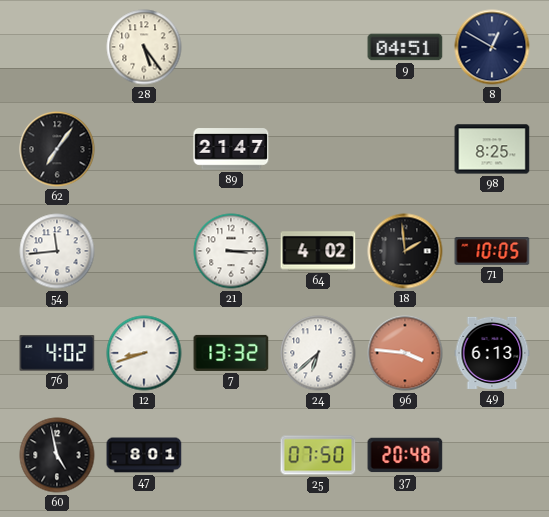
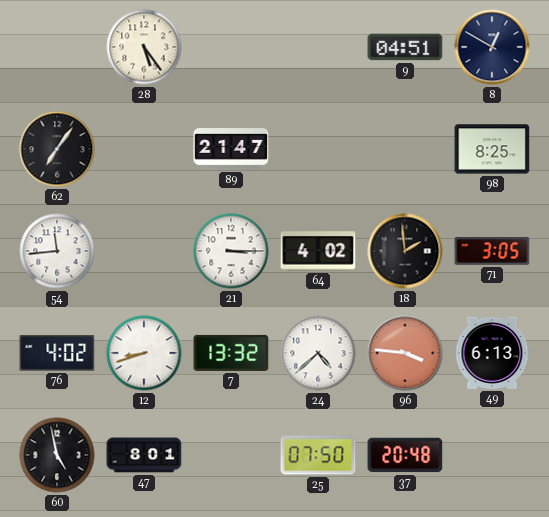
71: 10:05 -> 3:05
24: 6:38 -> 4:38
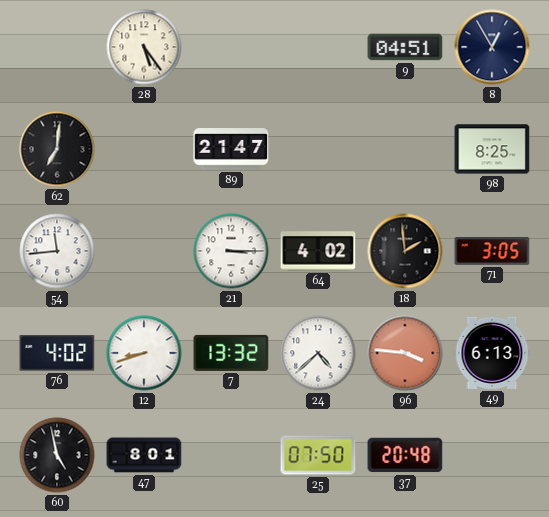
8: 12:50 -> 12:55
62: 7:06 -> 7:01
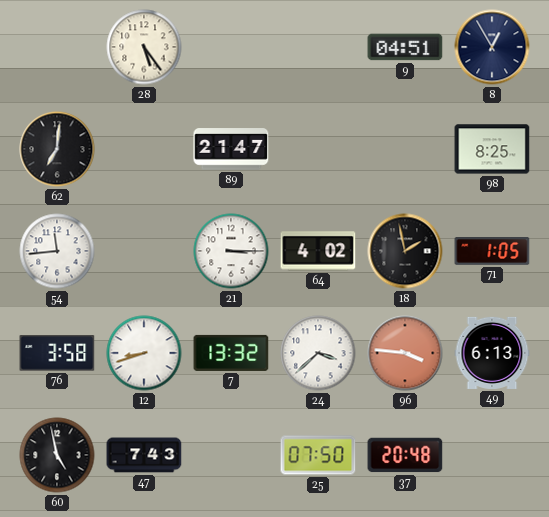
18: 1:59 -> 1:58
71: 3:05 -> 1:05
76: 4:02 -> 3:58
24: 4:38 -> 3:38
47: 8:01 -> 7:43
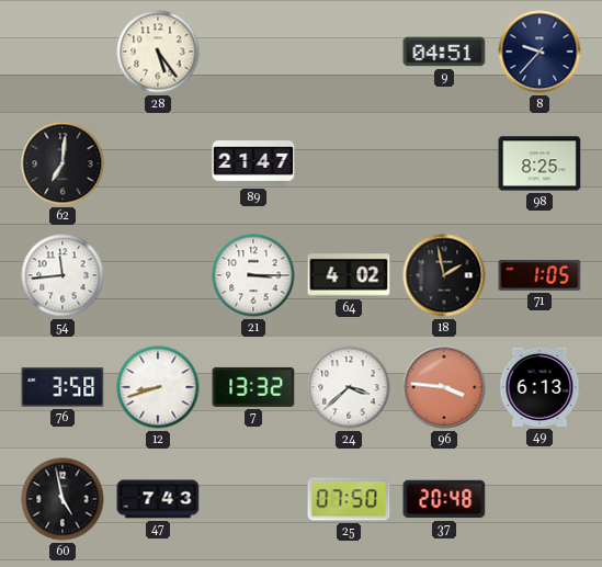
8: 12:55 -> 9:37
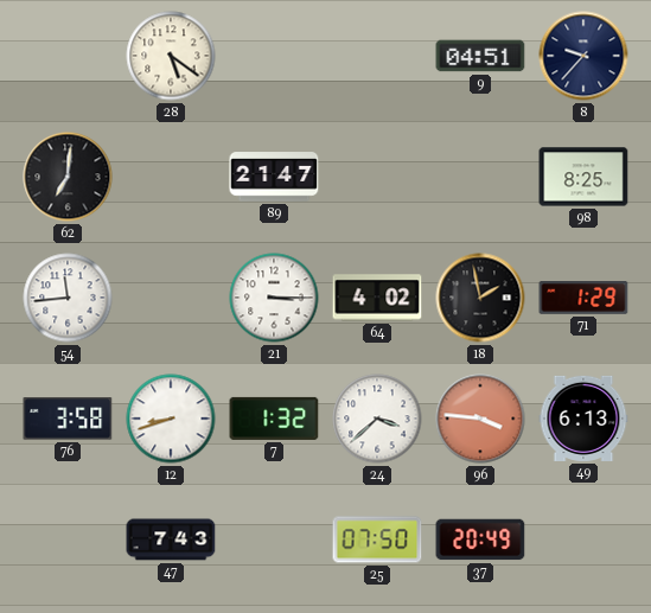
28: 5:24 -> 5:21
71: 1:05 -> 1:29
7: 13:32 -> 1:32
60: 4:58 -> none
37: 20:48 -> 20:49
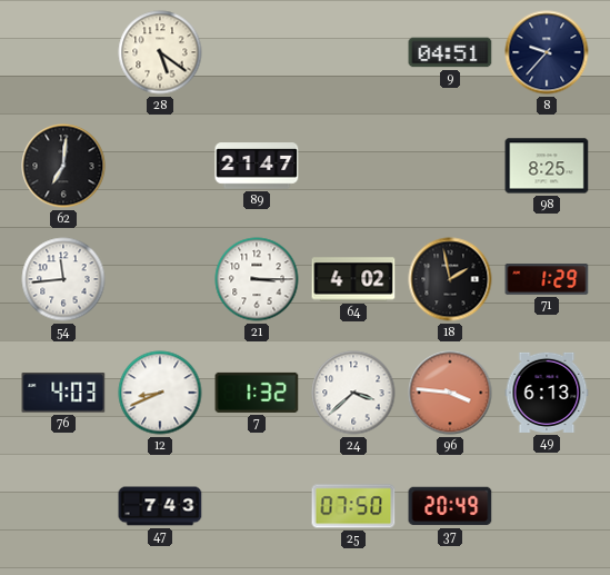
76: 3:58 -> 4:03
12: 8:42 -> 8:41
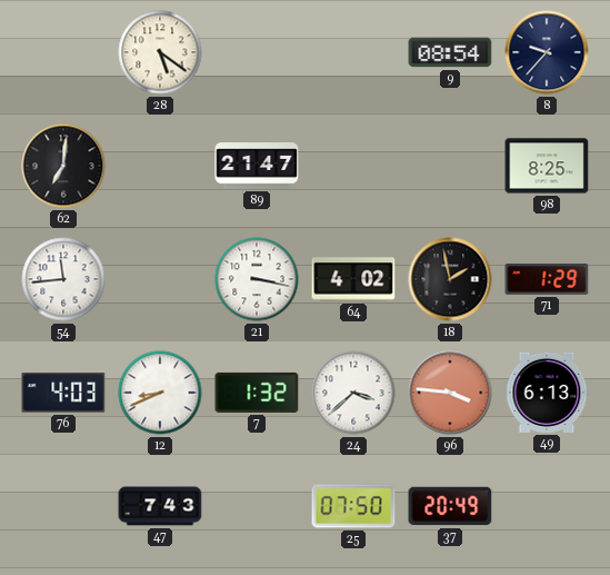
9: 04:51 -> 08:54
21: 3:15 -> 3:17
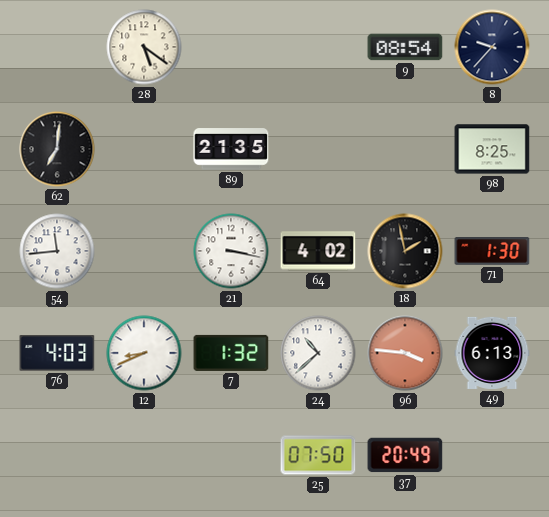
89: 21:47 -> 21:35
71: 1:29 -> 1:30
24: 3:38 -> 10:38
47: 7:43 -> none
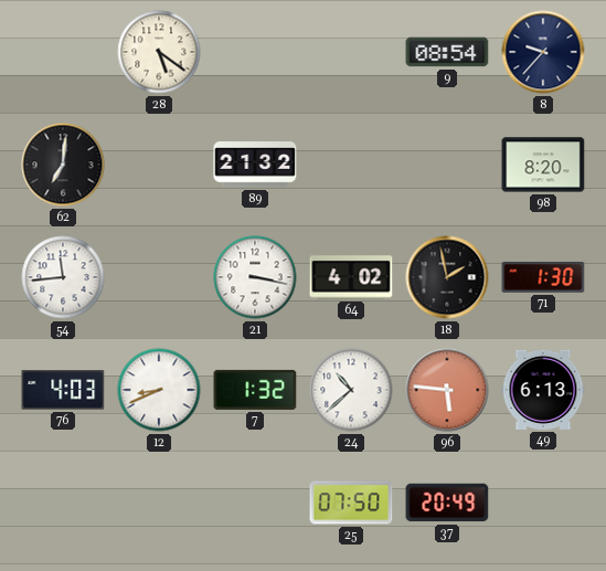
89: 21:35 -> 21:32
98: 8:25 -> 8:20
96: 3:46 -> 5:46
